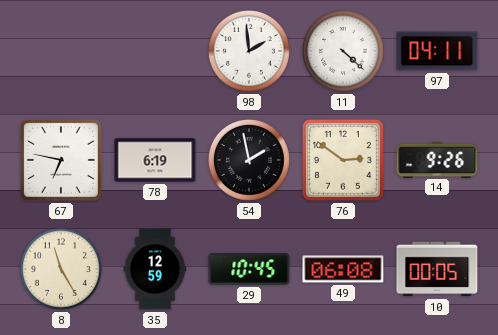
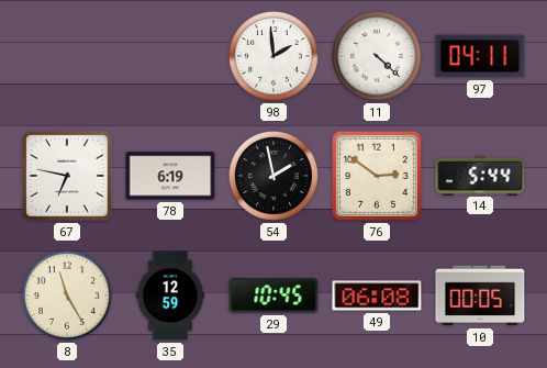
14: 9:26 -> 5:44
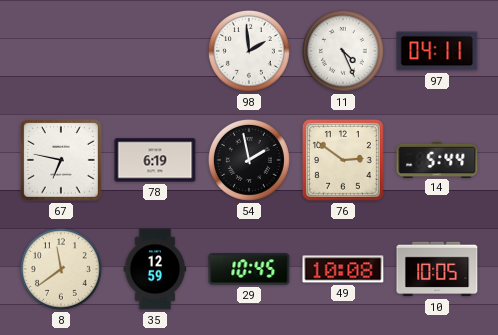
11: 4:22 -> 4:26
8: 11:25 -> 11:39
49: 06:08 -> 10:08
10: 00:05 -> 10:05
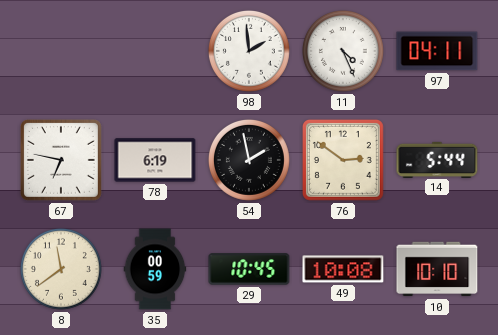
35: 12:59 -> 00:59
10: 10:05 -> 10:10
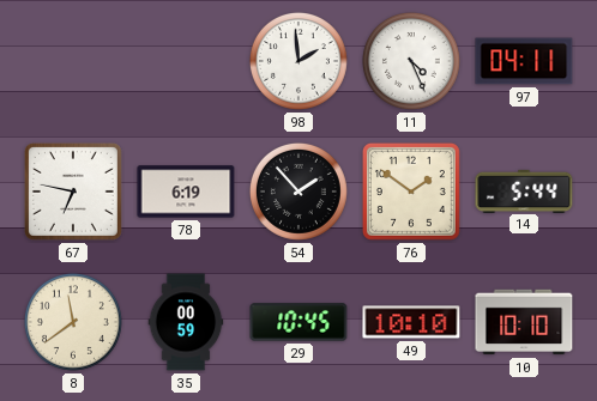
54: 1:58 -> 1:53
76: 2:51 -> 1:51
49: 10:08 -> 10:10
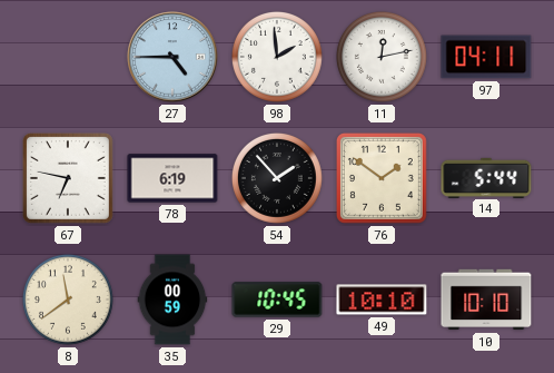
27: none -> 4:45
11: 4:26 -> 12:13
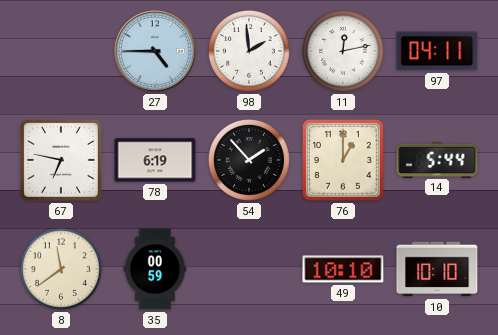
76: 1:51 -> 1:00
29: 10:45 -> none
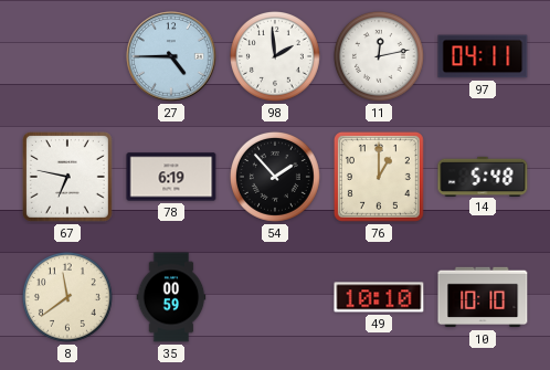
14: 5:44 -> 5:48
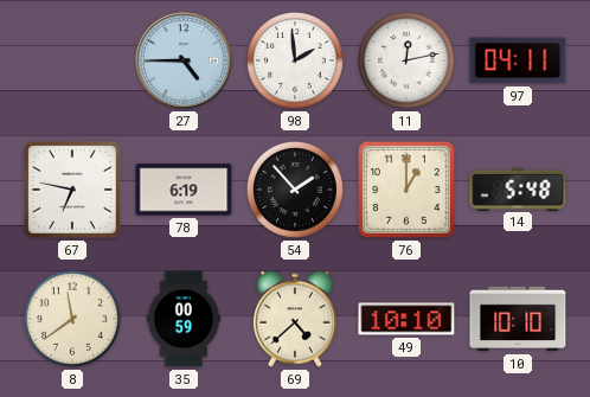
69: none -> 4:38
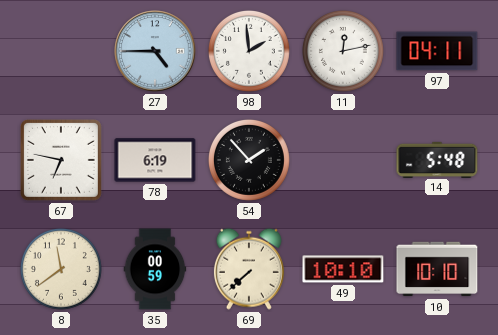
76: 1:00 -> none
69: 4:38 -> 7:38
